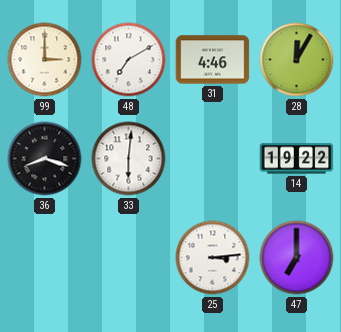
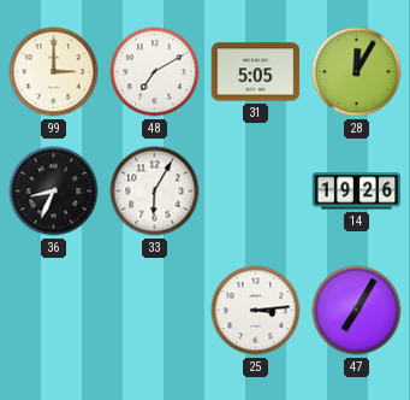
31: 4:46 -> 5:05
36: 8:18 -> 8:34
33: 6:01 -> 6:05
14: 19:22 -> 19:26
47: 7:00 -> 7:05
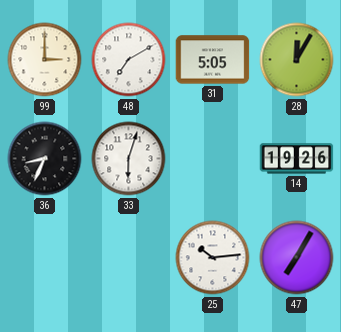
33: 6:05 -> 6:03
25: 3:14 -> 10:14
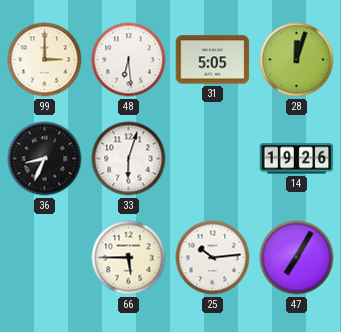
48: 7:10 -> 6:29
28: 12:05 -> 12:03
66: none -> 5:45
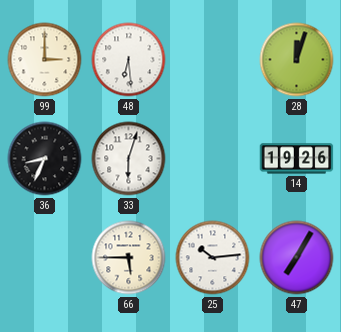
31: 5:05 -> none
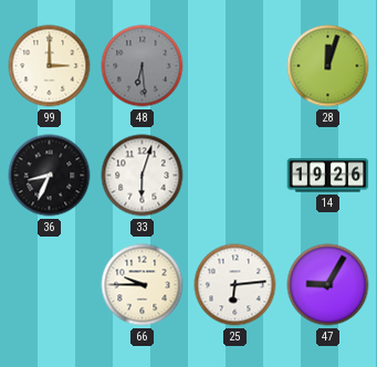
48 dial: white -> grey
66: 5:45 -> 9:45
25: 10:14 -> 6:14
47: 7:05 -> 9:05
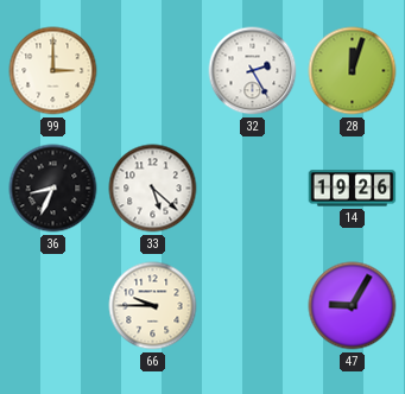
48: 6:29 -> none
32: none -> 2:25
33: 6:03 -> 5:22
25: 6:14 -> none
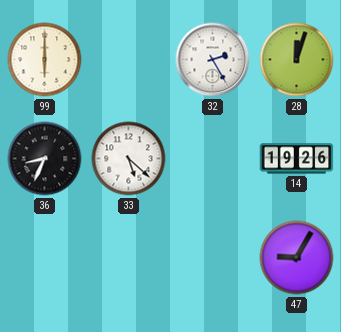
99: 3:00 -> 6:00
66: 9:45 -> none
